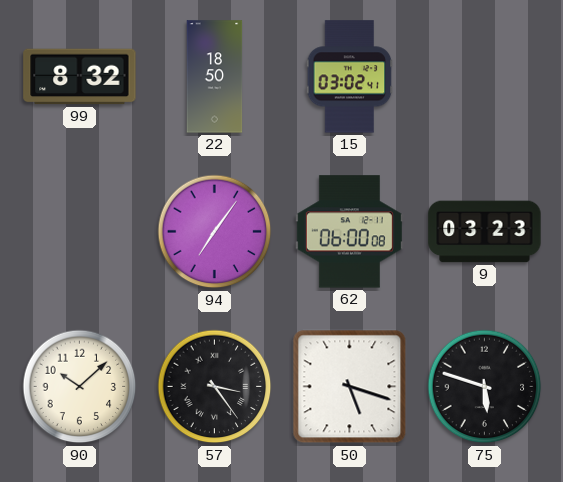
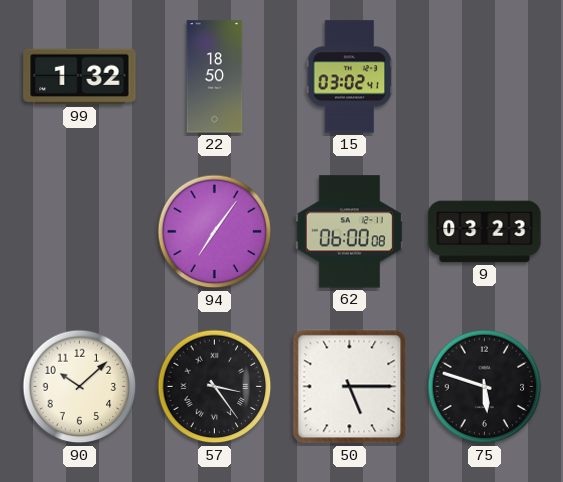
99: 8:32 -> 1:32
50: 5:18 -> 5:15
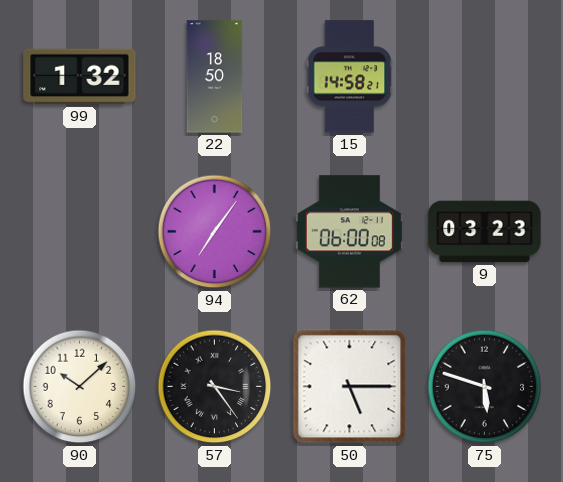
15: 03:02 -> 14:58
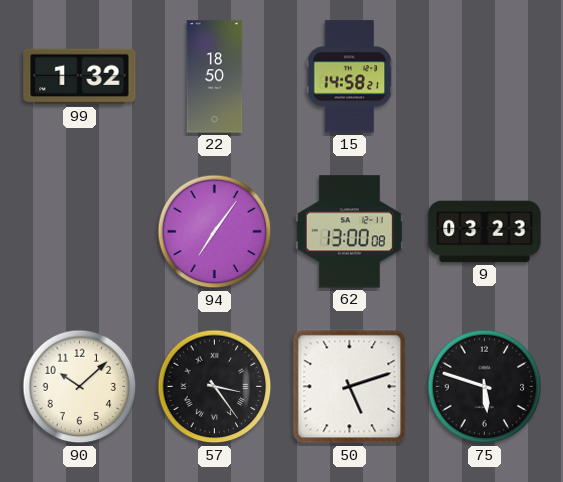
62: 06:00 -> 13:00
50: 5:15 -> 5:12
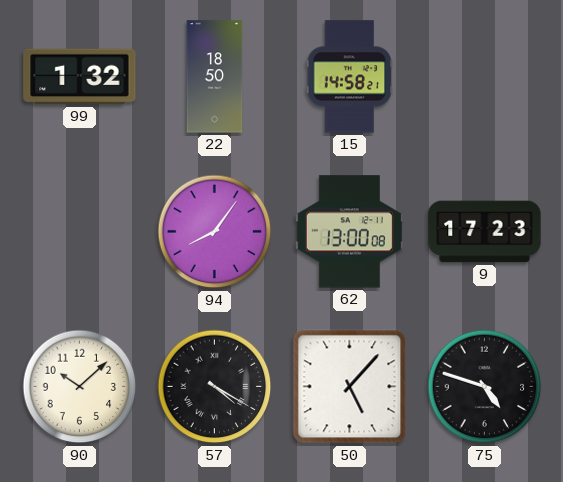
94: 7:06 -> 8:06
9: 03:23 -> 17:23
57: 3:24 -> 4:20
50: 5:12 -> 5:07
75: 5:48 -> 4:48
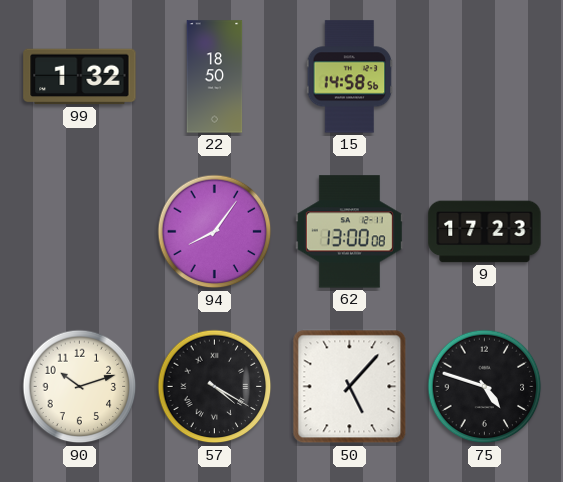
15: 14:58:21 -> 14:58:56
90: 10:08 -> 10:12
